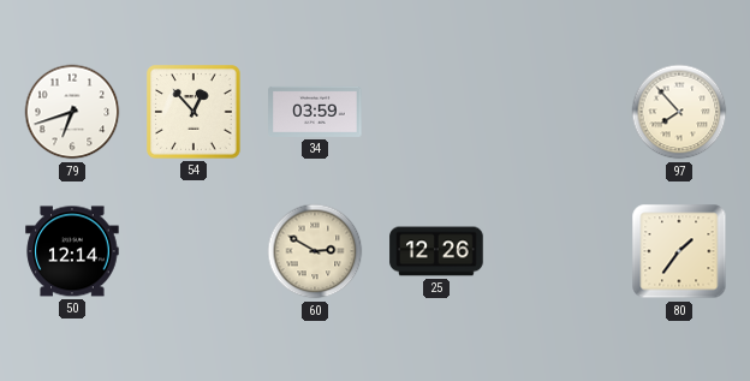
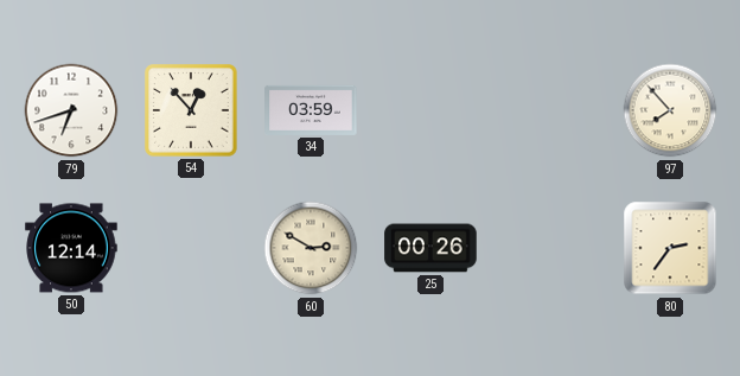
25: 12:26 -> 00:26
80: 1:36 -> 2:36
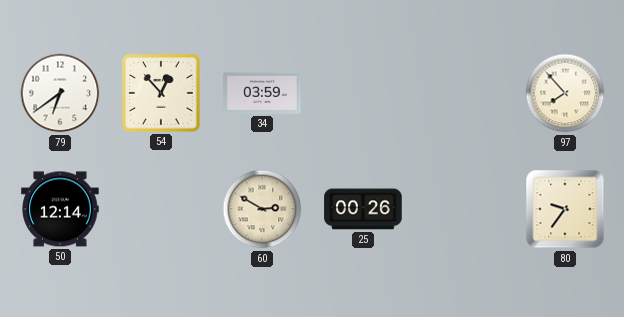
79: 6:42 -> 6:39
80: 2:36 -> 9:36
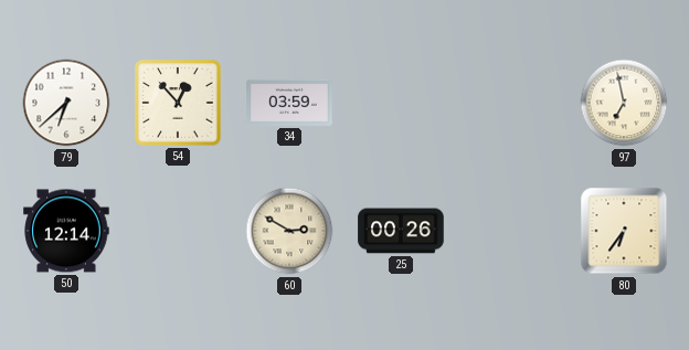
79: 6:39 -> 6:38
97: 7:53 -> 6:58
80: 9:36 -> 6:36
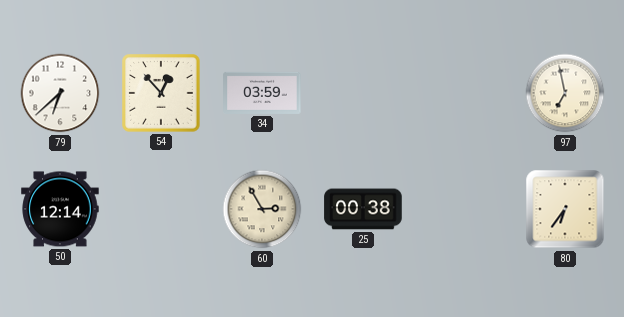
60: 2:50 -> 2:55
25: 00:26 -> 00:38
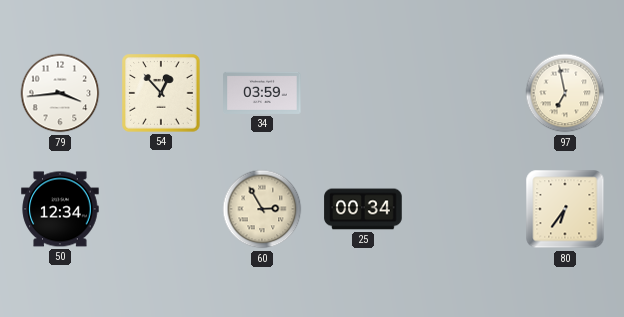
79: 6:38 -> 3:44
50: 12:14 -> 12:34
25: 00:38 -> 00:34
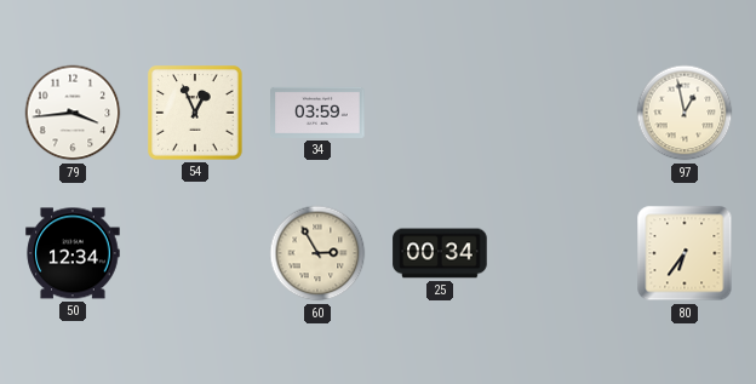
54: 12:53 -> 12:56
97: 6:58 -> 12:58
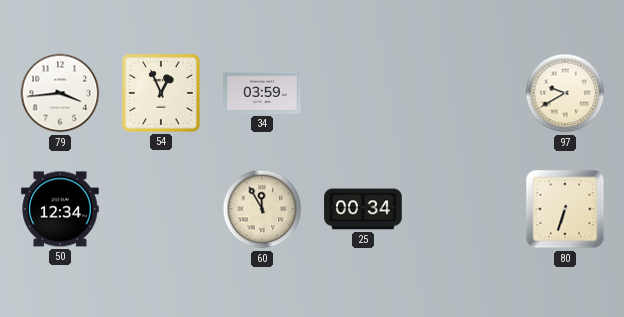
97: 12:58 -> 9:40
60: 2:55 -> 11:55
80: 6:36 -> 6:33
